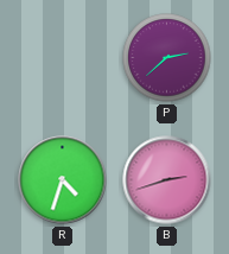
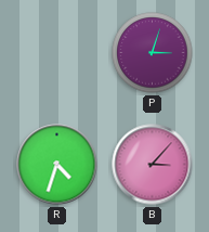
P: 2:38 -> 3:03
B: 2:42 -> 3:07
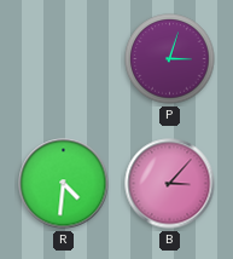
R: 4:33 -> 4:31
